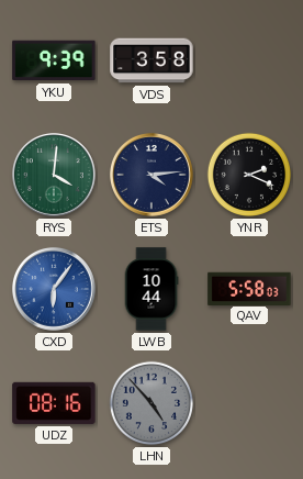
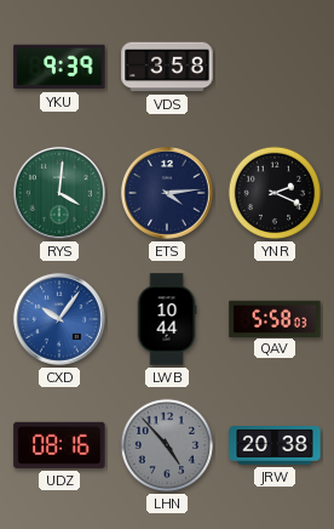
CXD: 6:06 -> 10:06
JRW: none -> 20:38
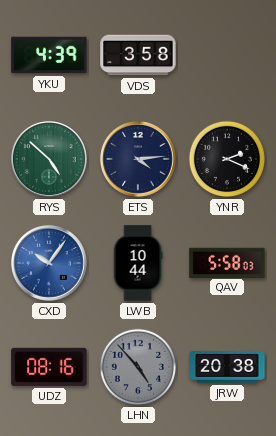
YKU: 9:39 -> 4:39
RYS: 4:01 -> 4:52
